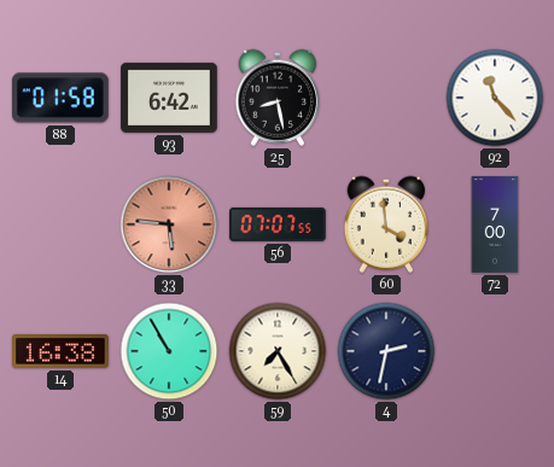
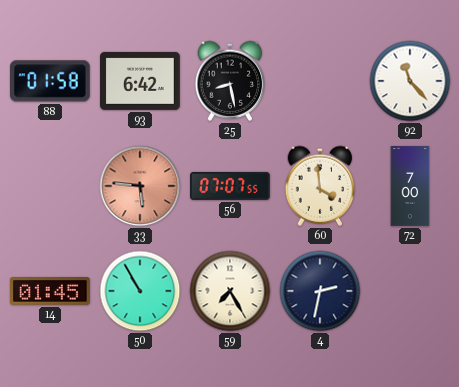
14: 16:38 -> 01:45
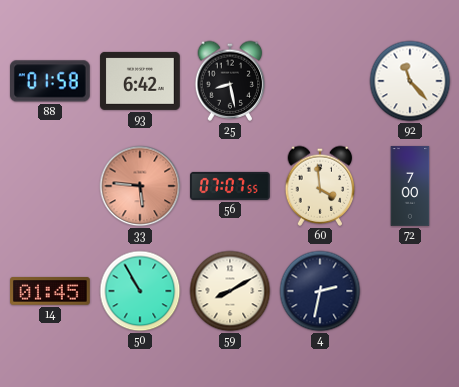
59: 7:25 -> 8:10
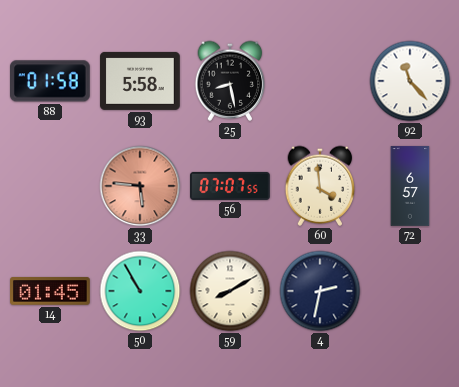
93: 6:42 -> 5:58
72: 7:00 -> 6:57
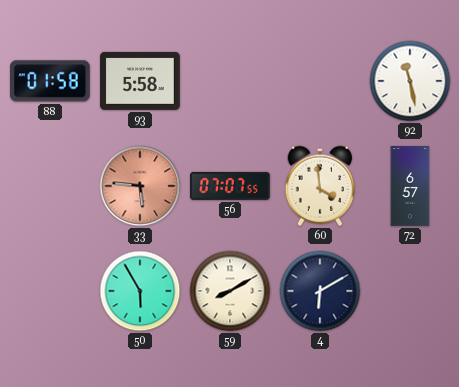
25: 8:28 -> none
92: 11:23 -> 11:28
14: 01:45 -> none
50: 10:55 -> 5:55
4: 2:32 -> 6:10
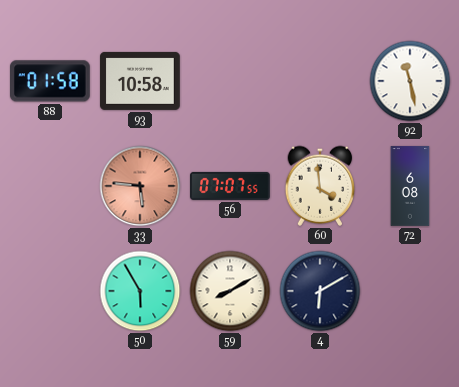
93: 5:58 -> 10:58
72: 6:57 -> 6:08
